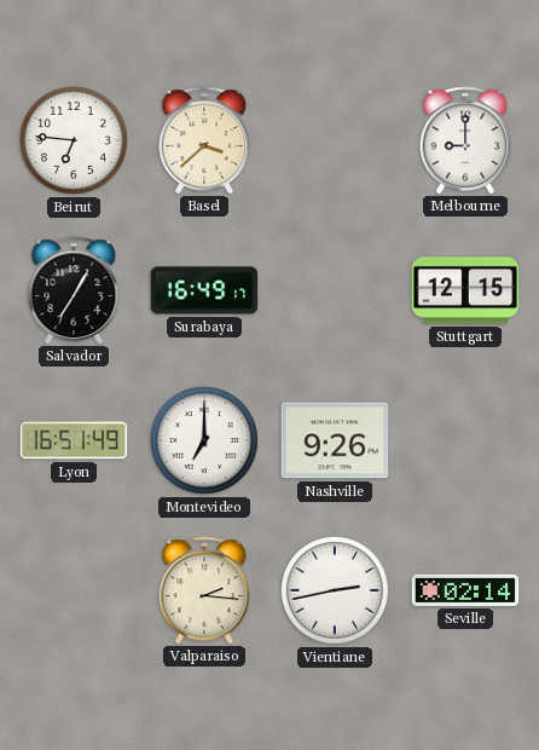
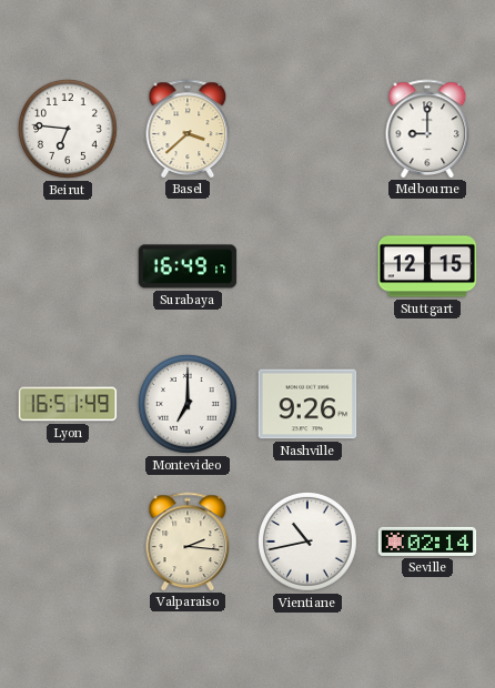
Salvador: 7:05 -> none
Vientiane: 2:43 -> 10:43
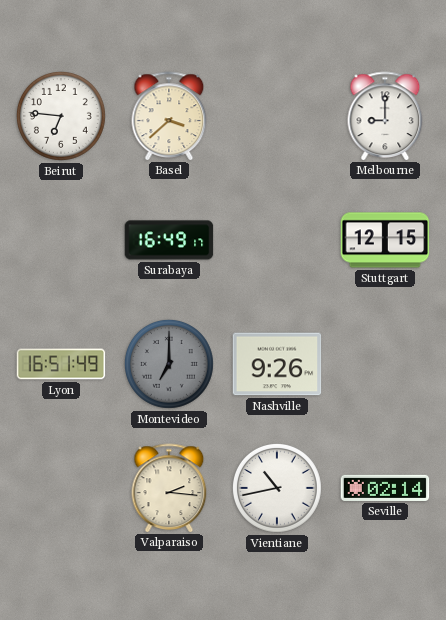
Montevideo dial: white -> grey
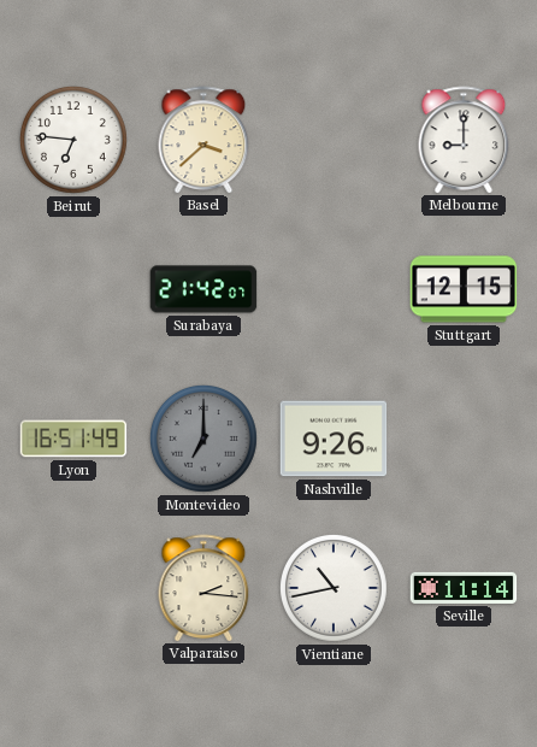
Surabaya: 16:49 -> 21:42
Seville: 02:14 -> 11:14
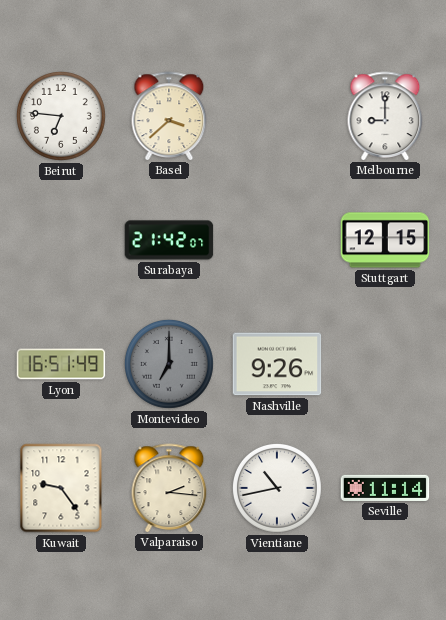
Kuwait: none -> 9:24
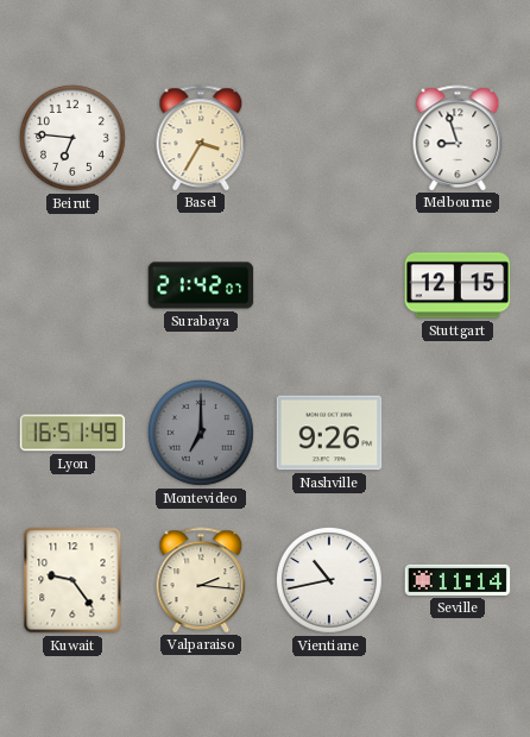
Basel: 3:38 -> 3:35
Melbourne: 9:00 -> 8:57
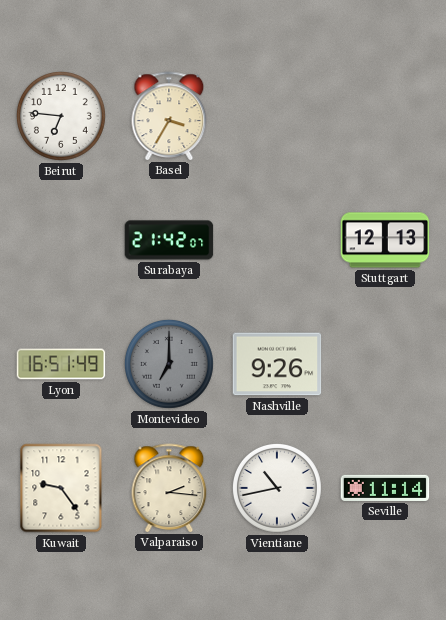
Melbourne: 8:57 -> none
Stuttgart: 12:15 -> 12:13
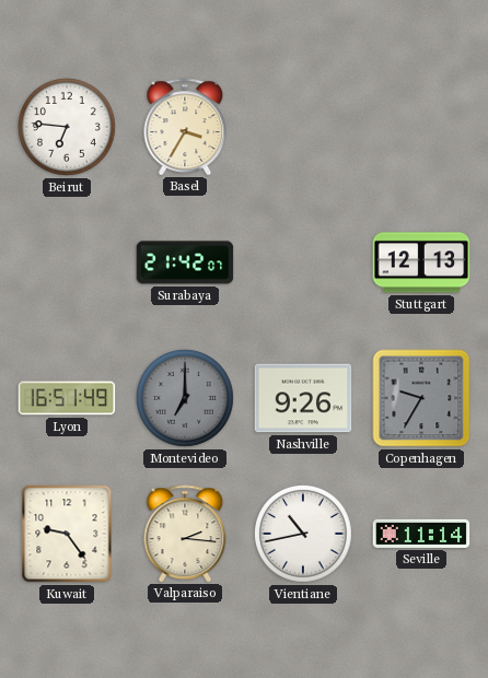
Copenhagen: none -> 9:35
